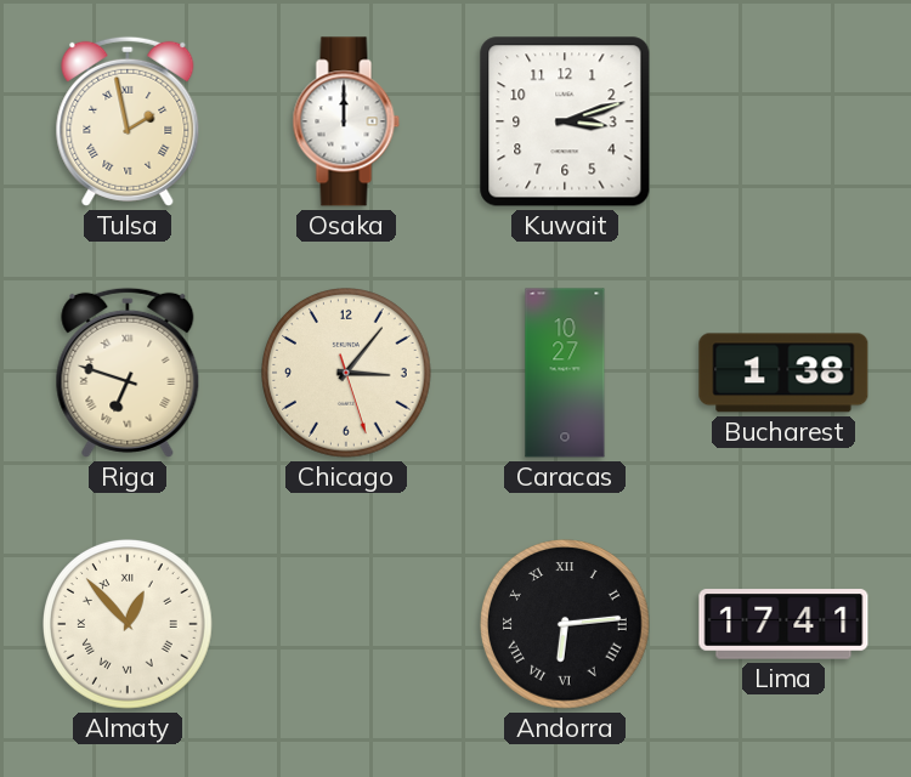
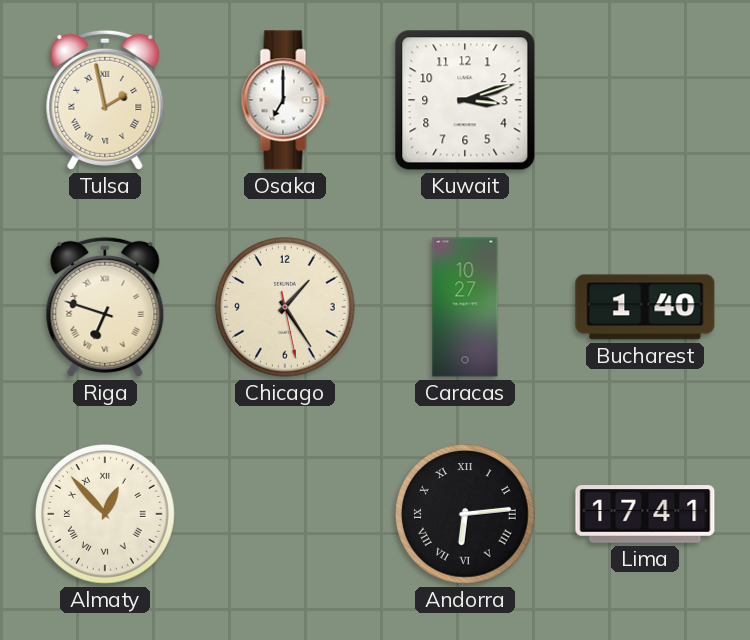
Osaka: 12:00 -> 7:00
Chicago: 3:06 -> 1:24
Bucharest: 1:38 -> 1:40
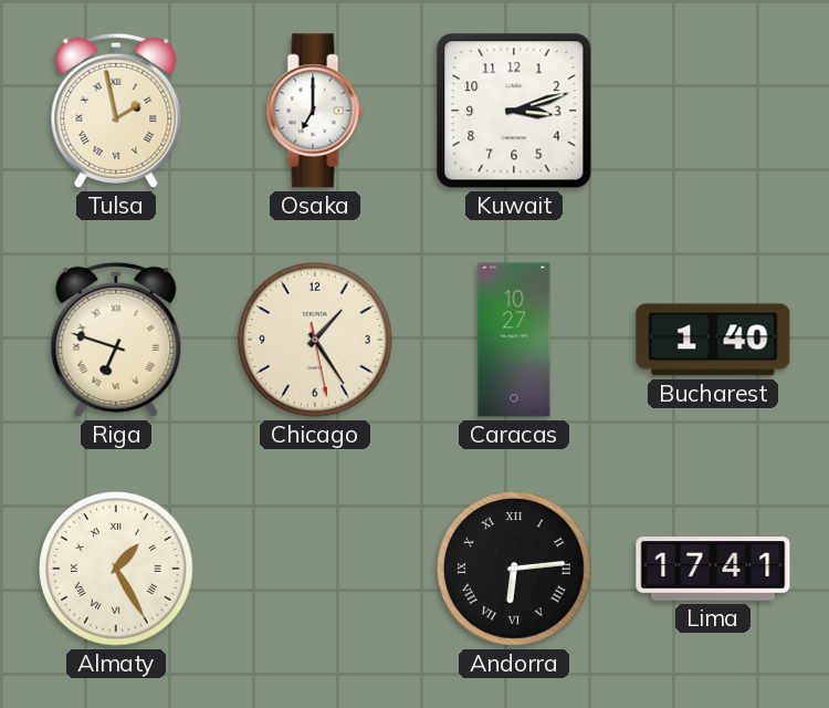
Almaty: 12:53 -> 1:25
